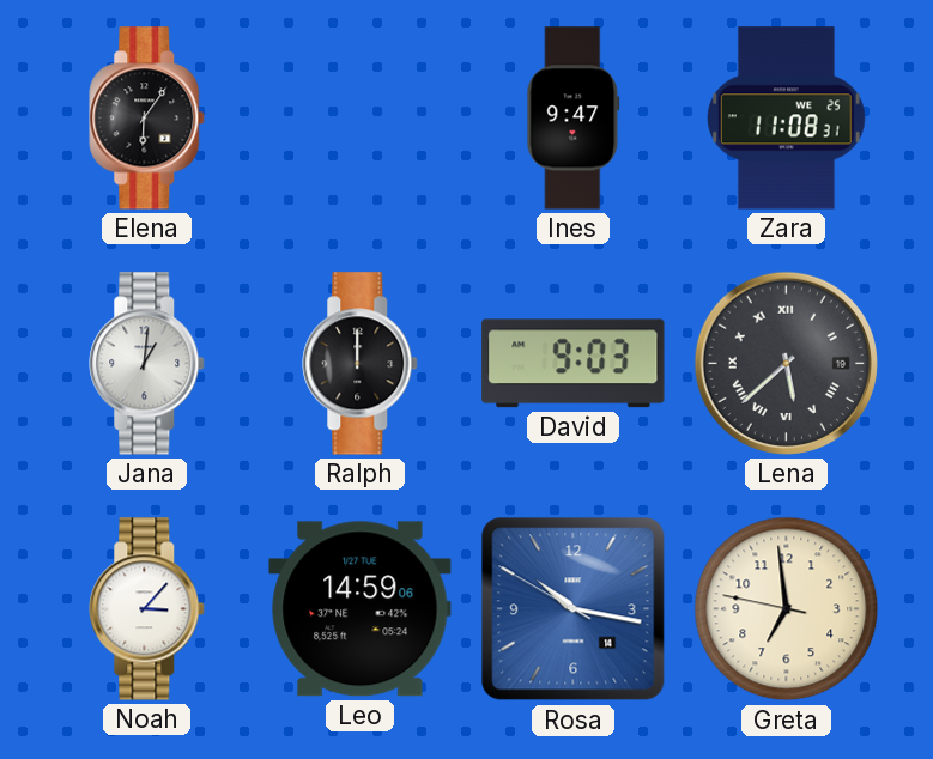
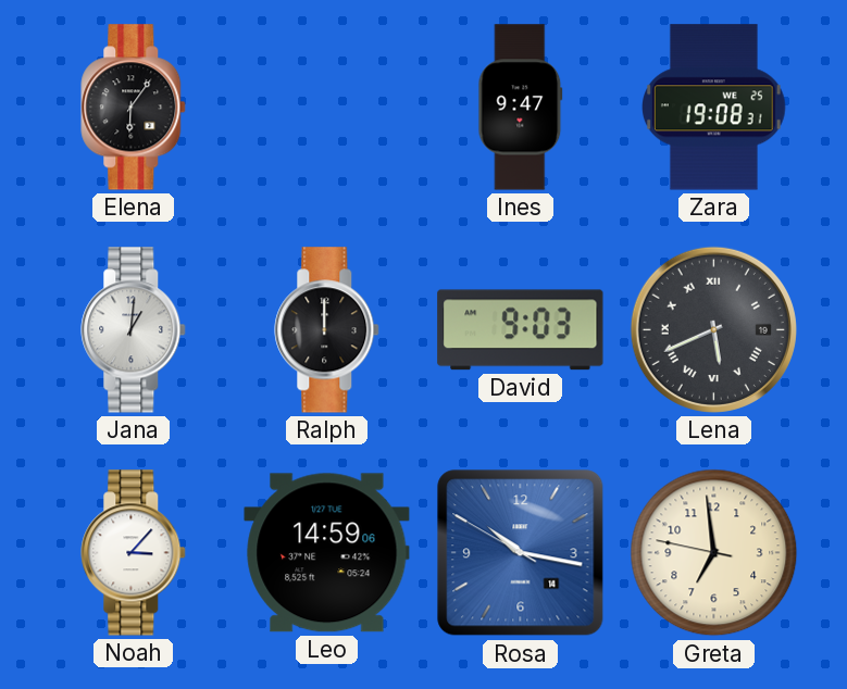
Zara: 11:08 -> 19:08
Lena: 5:38 -> 5:41
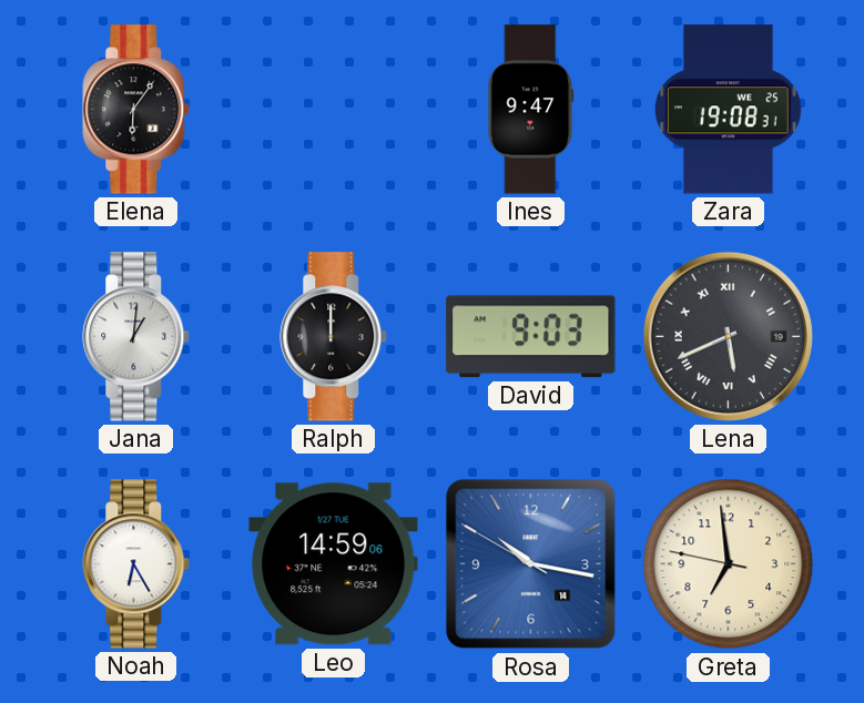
Noah: 3:07 -> 6:25
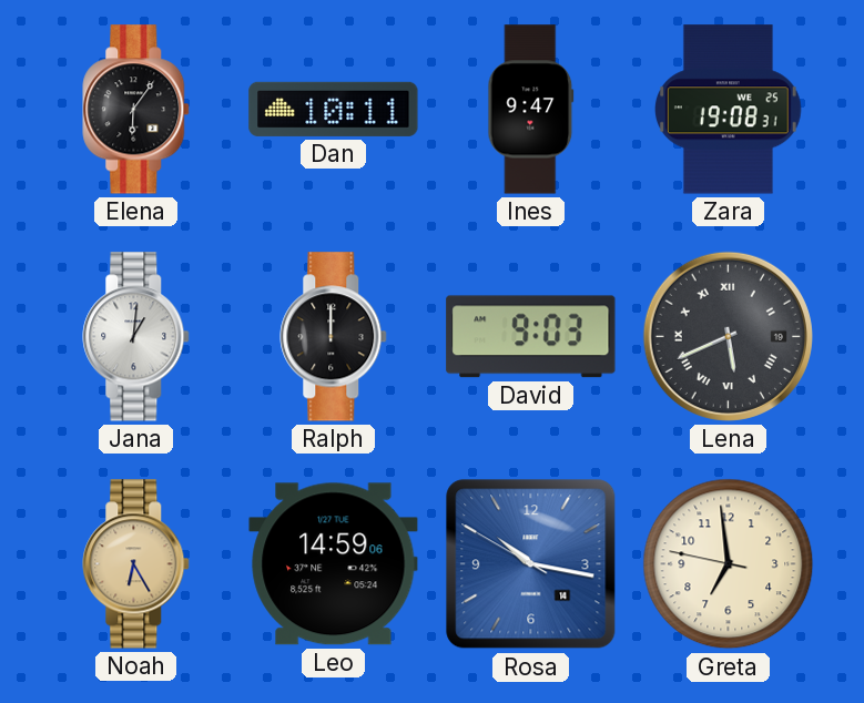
Dan: none -> 10:11
Noah dial: white -> champagne
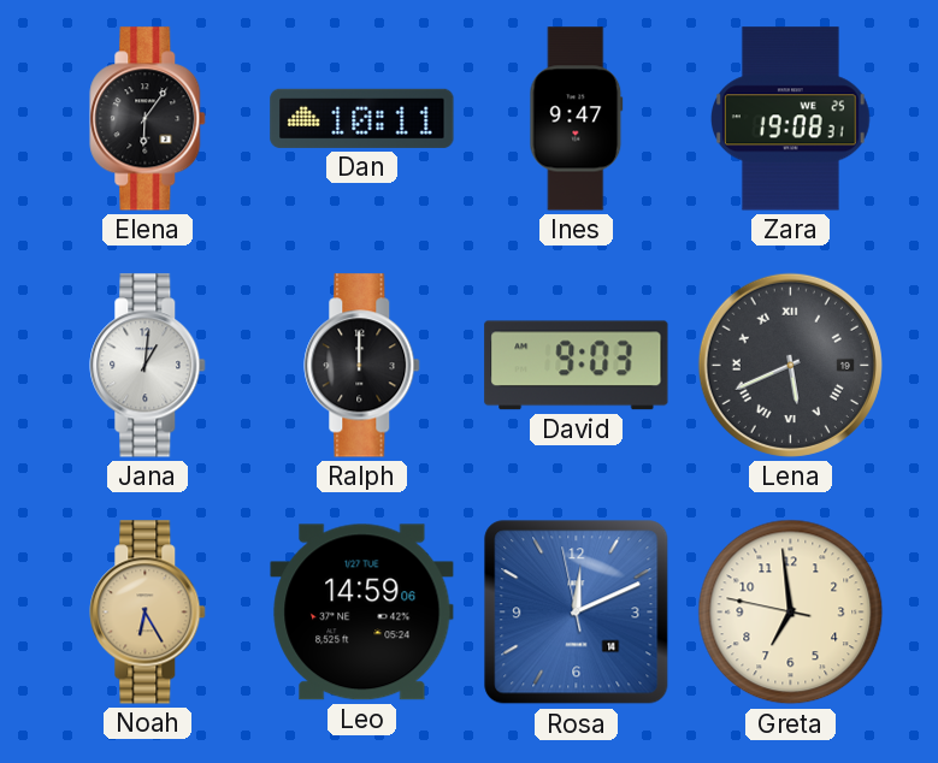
Rosa: 10:16 -> 12:10
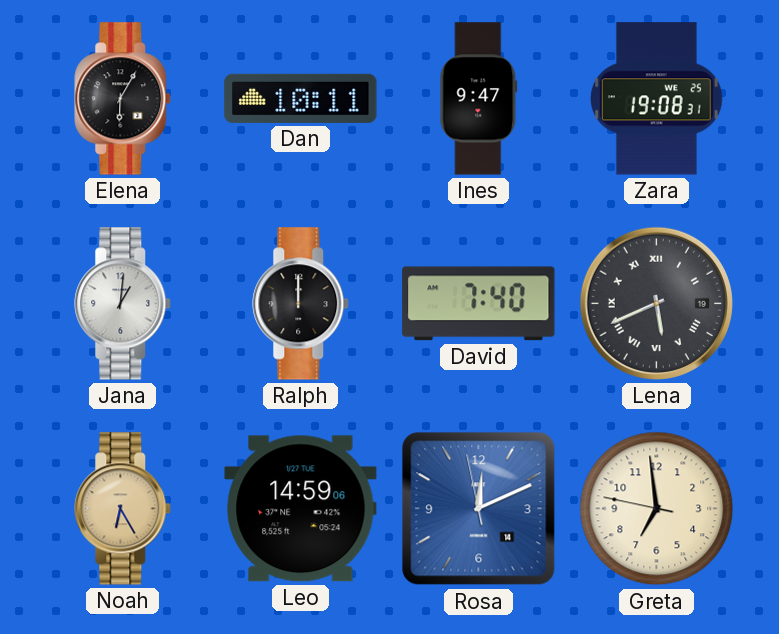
Elena: 6:06 -> 6:05
David: 9:03 -> 7:40
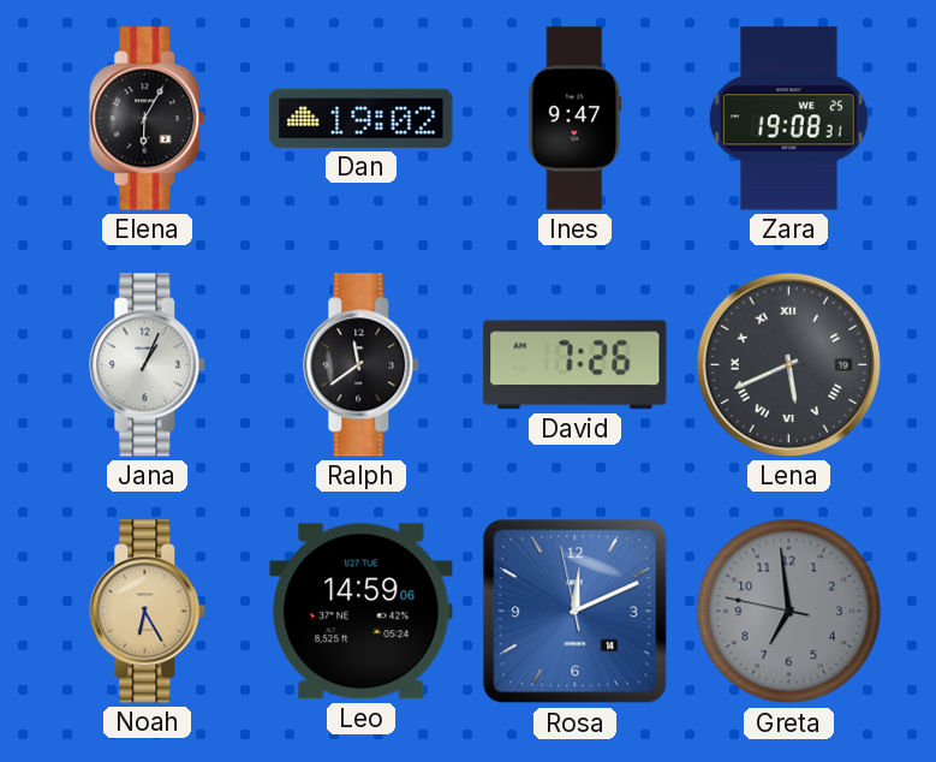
Dan: 10:11 -> 19:02
Jana: 1:01 -> 1:04
Ralph: 12:00 -> 11:39
David: 7:40 -> 7:26
Greta dial: cream -> grey
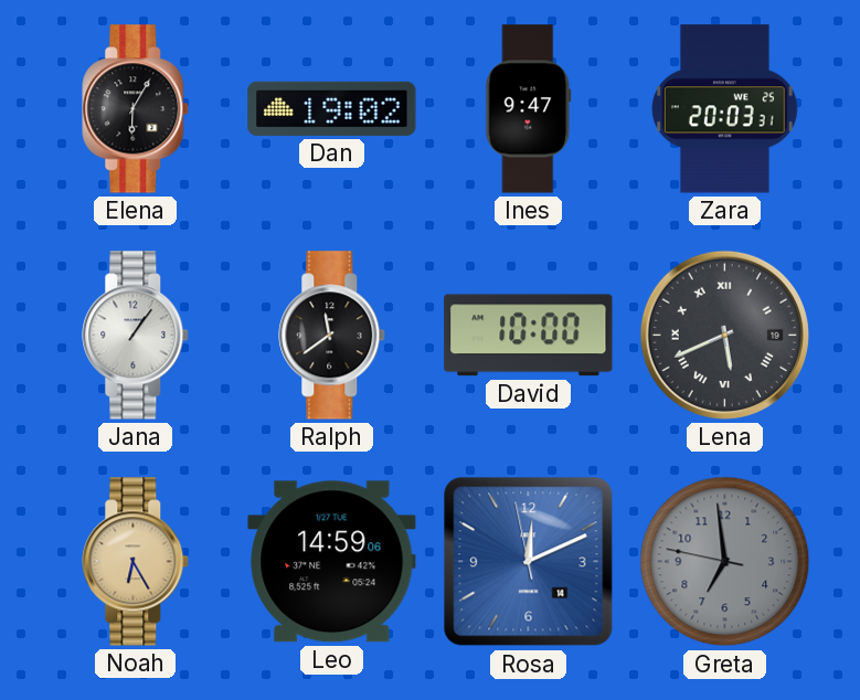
Zara: 19:08 -> 20:03
Jana: 1:04 -> 1:06
David: 7:26 -> 10:00
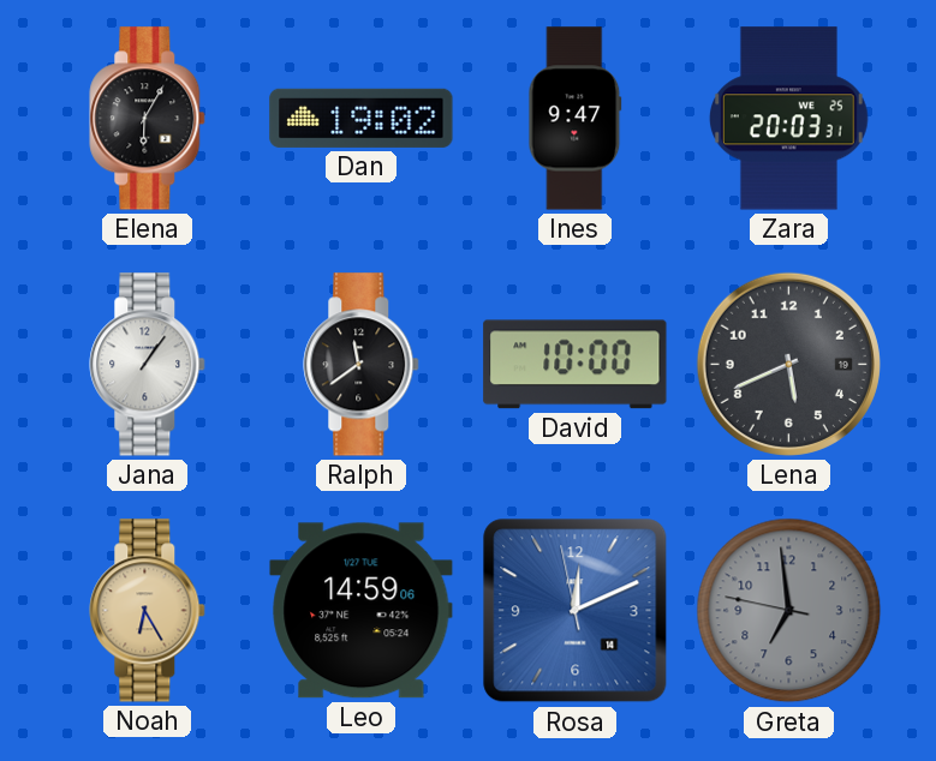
Lena numerals: Roman -> Arabic
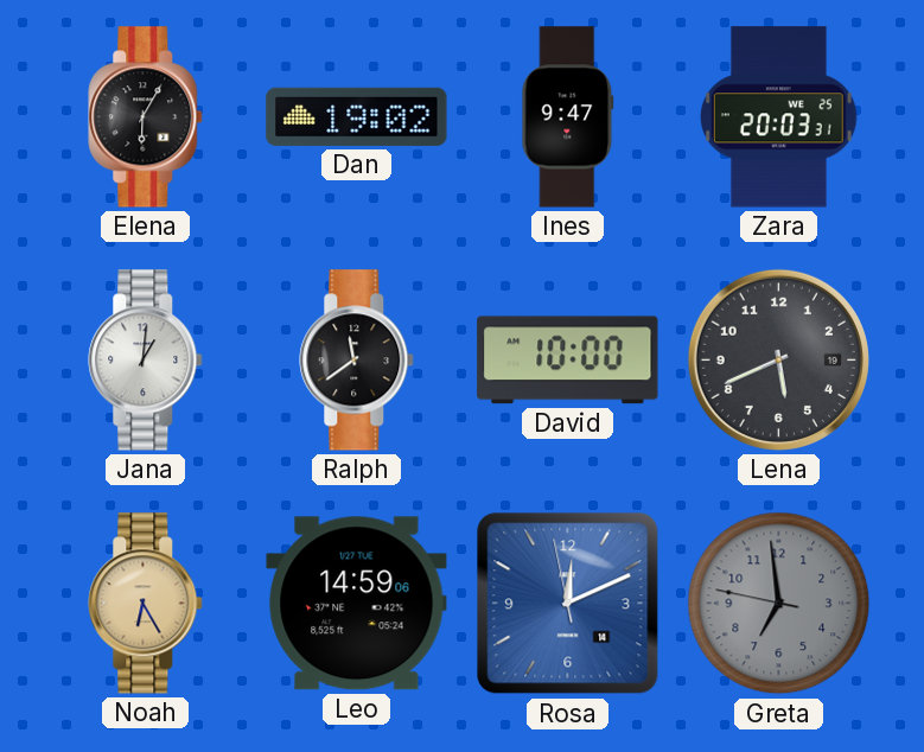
Jana: 1:06 -> 1:01
